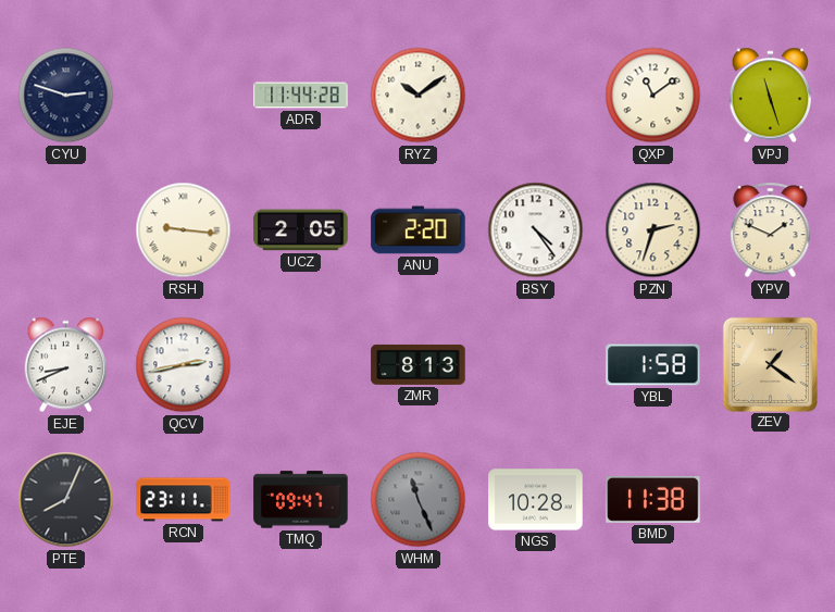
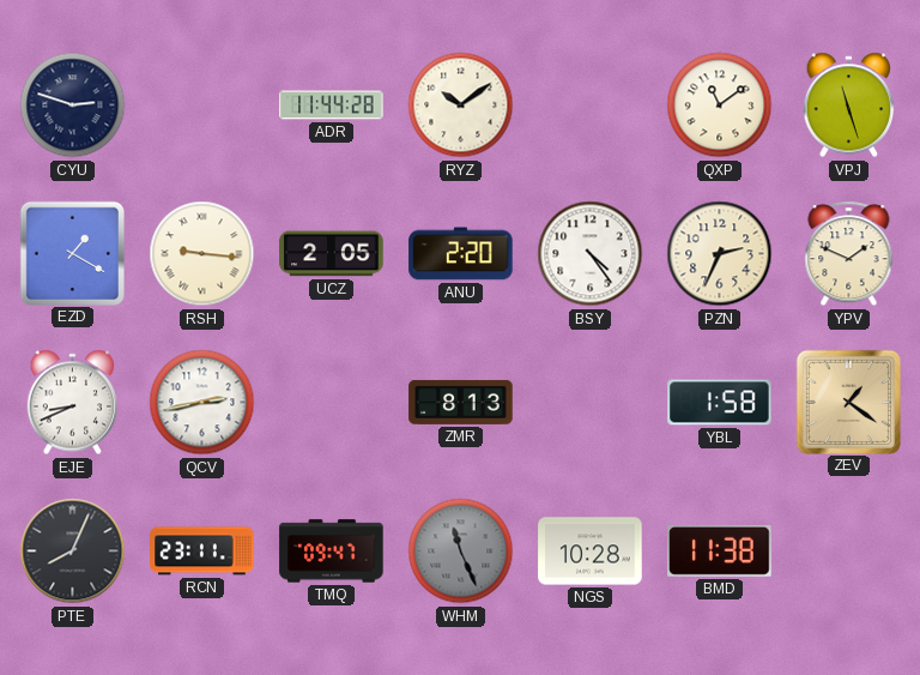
EZD: none -> 1:20
PZN: 2:33 -> 2:34
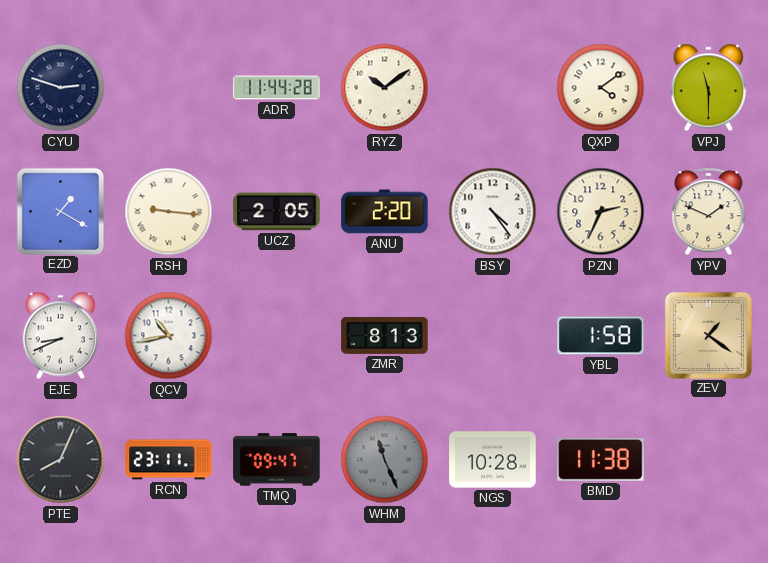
QXP: 11:09 -> 4:09
VPJ: 11:27 -> 11:30
QCV: 2:43 -> 10:43
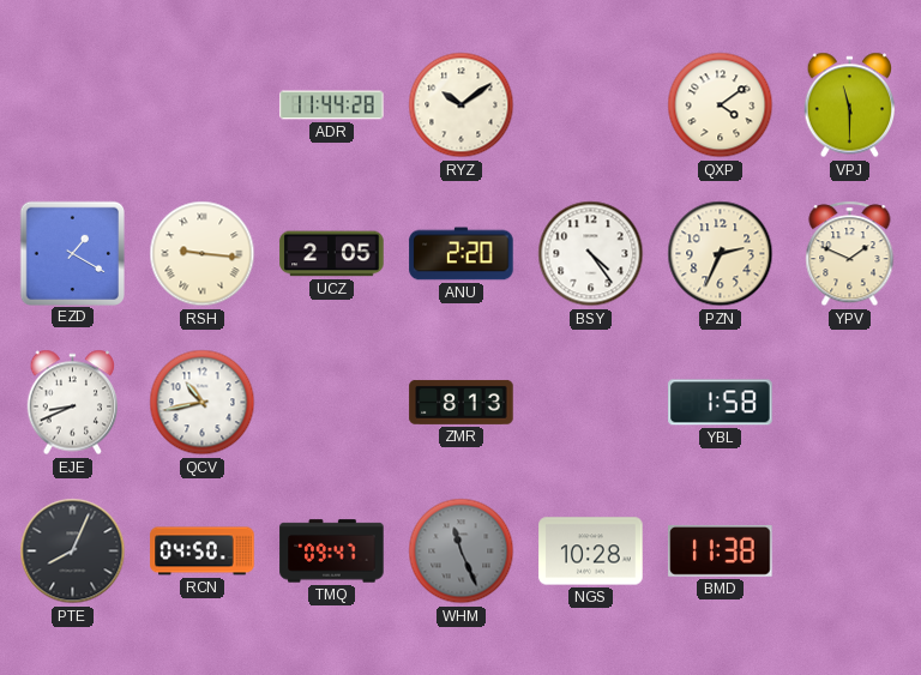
CYU: 2:48 -> none
ZEV: 1:21 -> none
RCN: 23:11 -> 04:50
